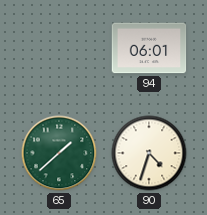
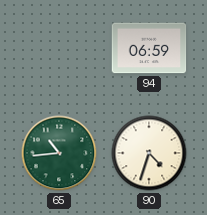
94: 06:01 -> 06:59
65: 1:38 -> 10:44
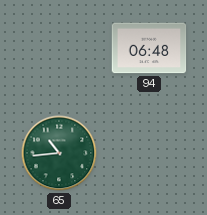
94: 06:59 -> 06:48
90: 4:33 -> none
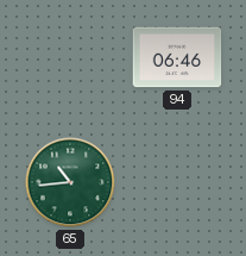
94: 06:48 -> 06:46
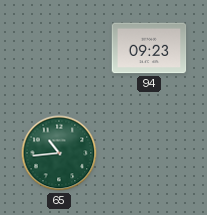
94: 06:46 -> 09:23
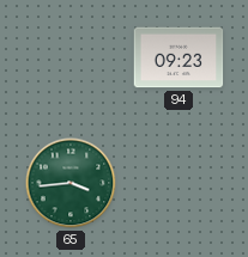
65: 10:44 -> 3:44
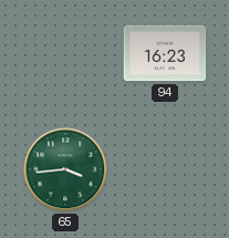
94: 09:23 -> 16:23
